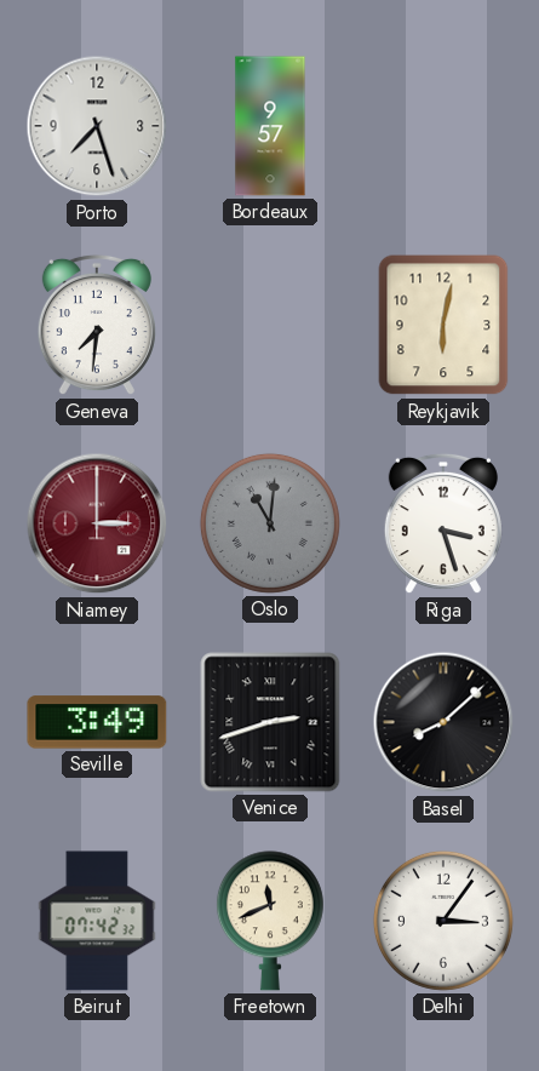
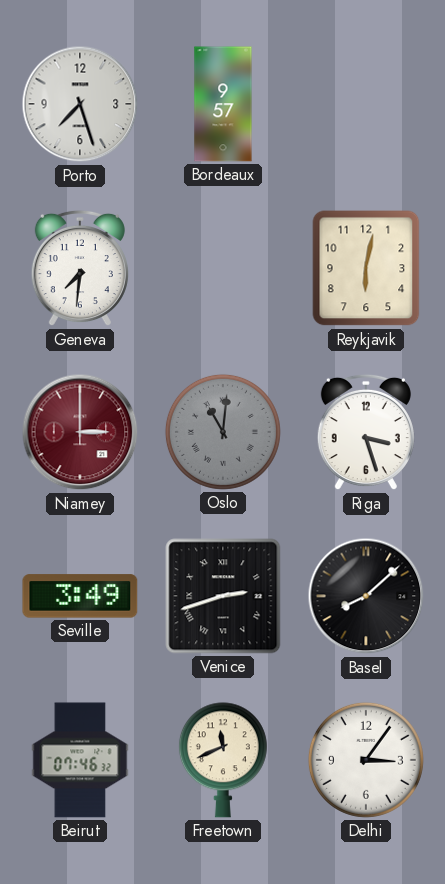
Beirut: 07:42 -> 07:46
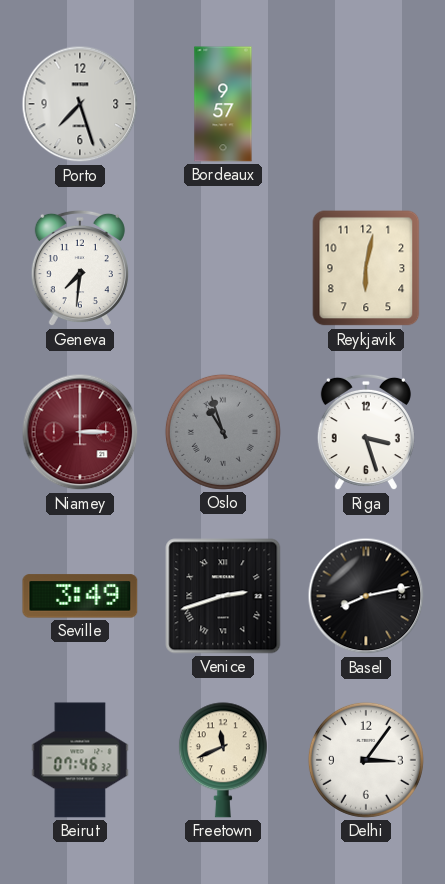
Oslo: 11:01 -> 10:57
Basel: 8:08 -> 8:13
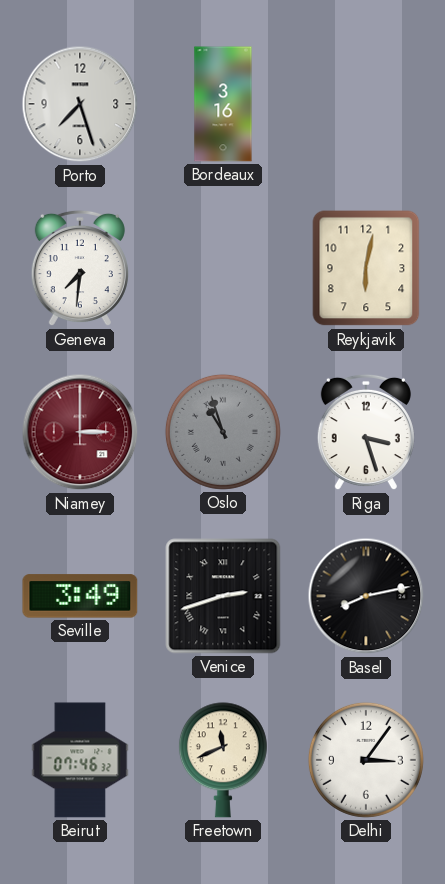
Bordeaux: 9:57 -> 3:16
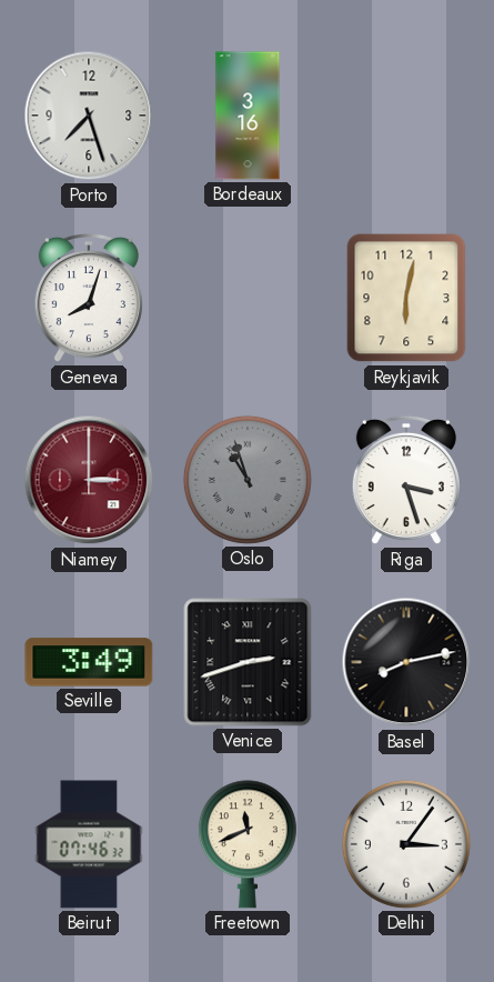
Geneva: 7:31 -> 8:03
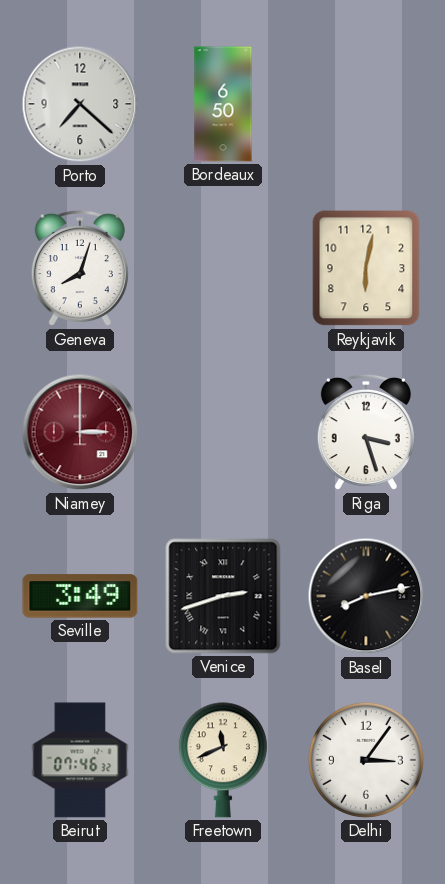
Porto: 7:27 -> 7:22
Bordeaux: 3:16 -> 6:50
Oslo: 10:57 -> none
